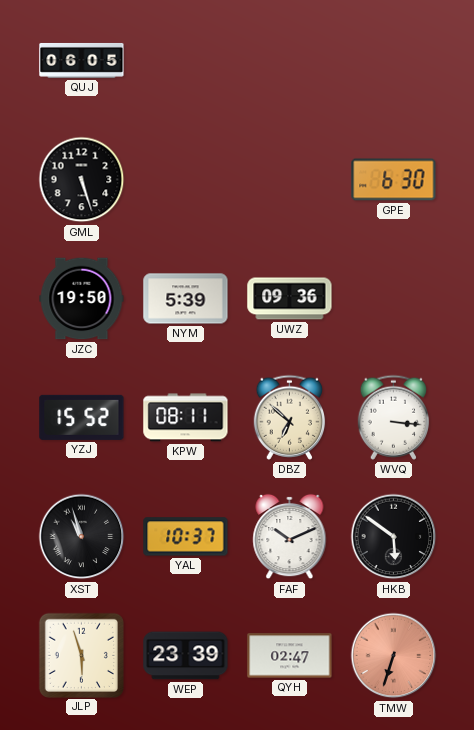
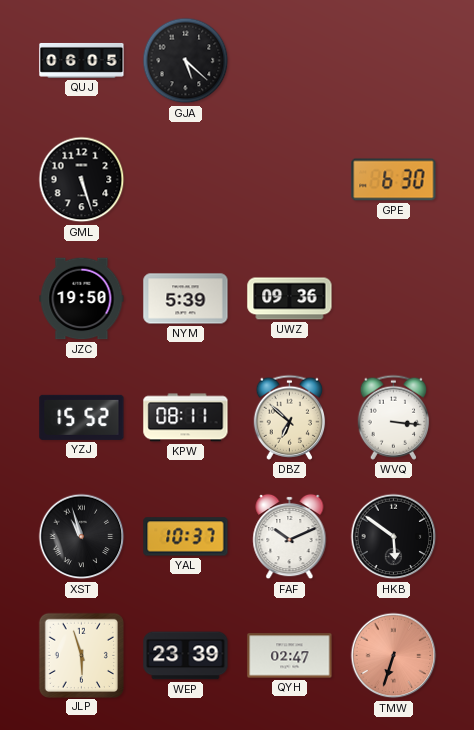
GJA: none -> 5:22
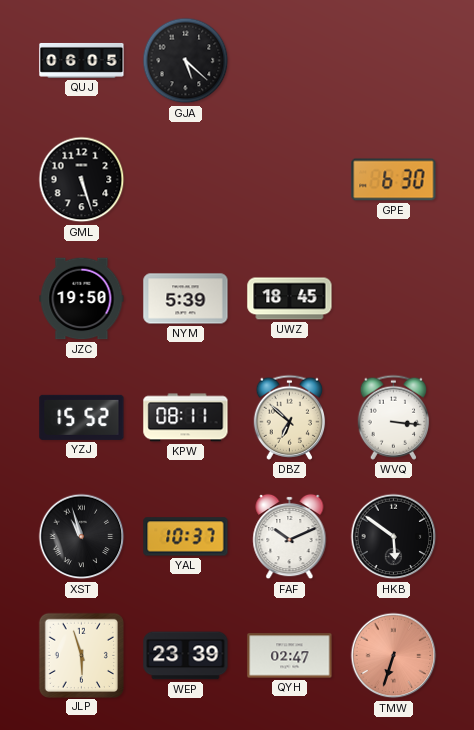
UWZ: 09:36 -> 18:45
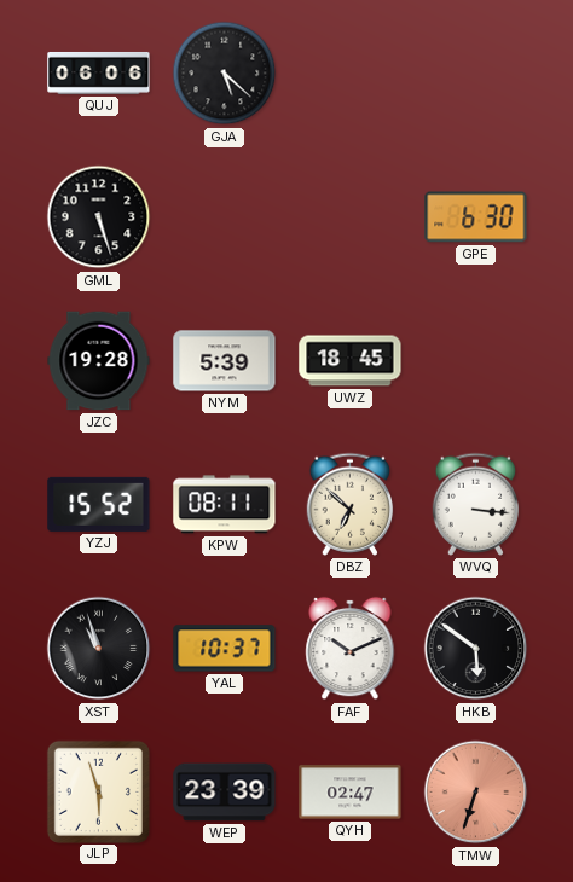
QUJ: 06:05 -> 06:06
JZC: 19:50 -> 19:28
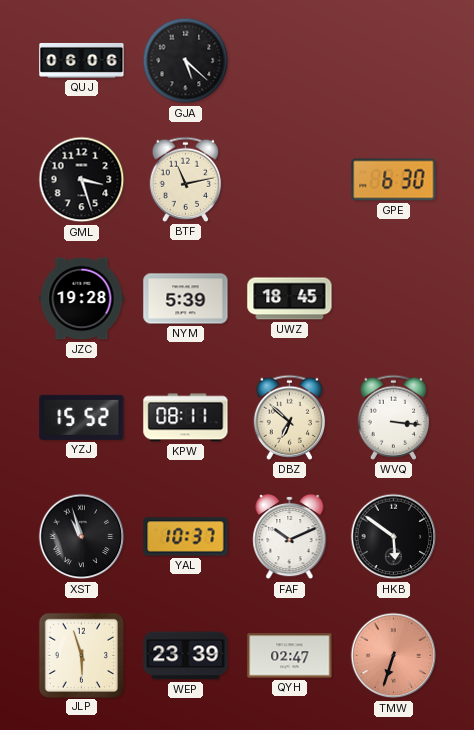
GML: 5:27 -> 3:27
BTF: none -> 11:13
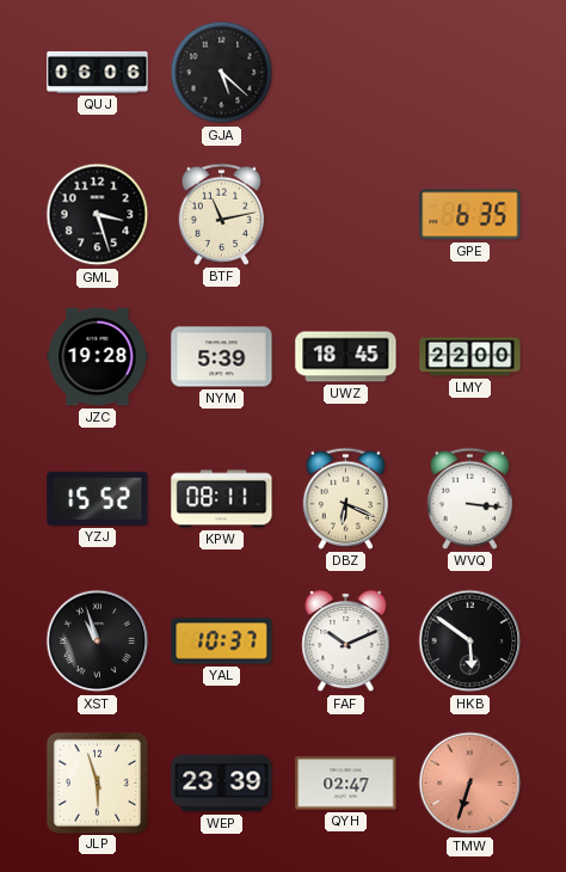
GPE: 6:30 -> 6:35
LMY: none -> 22:00
DBZ: 6:52 -> 6:19
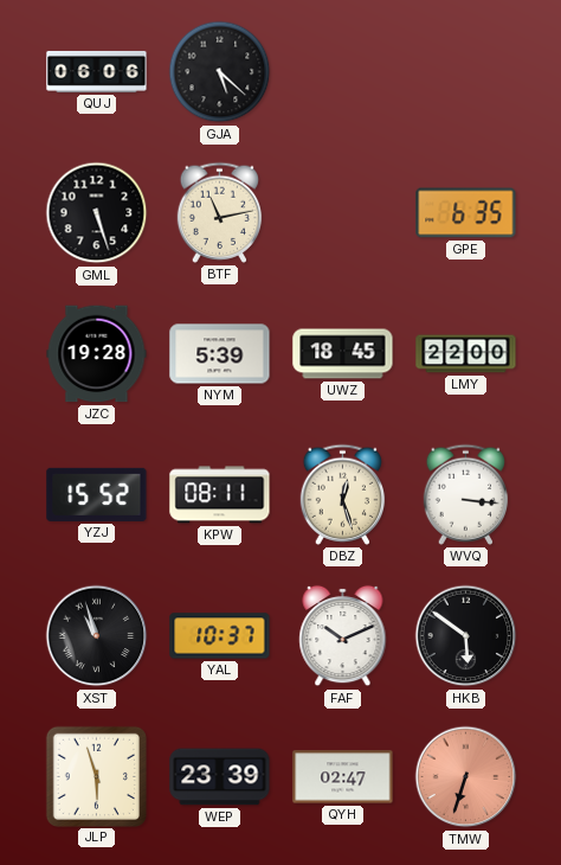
GML: 3:27 -> 5:27
DBZ: 6:19 -> 12:27
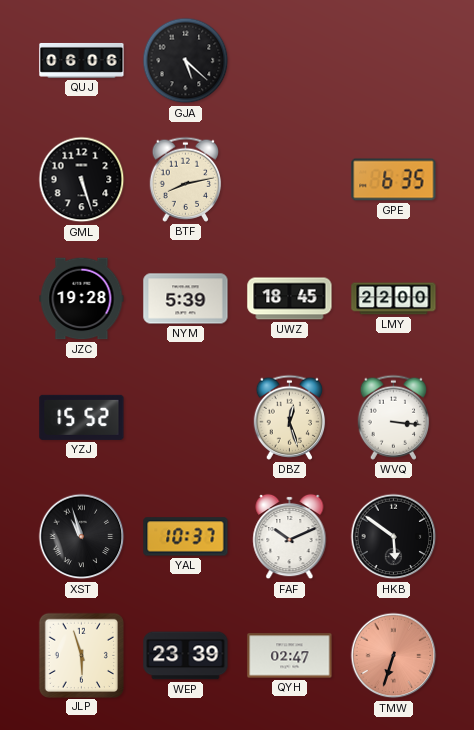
BTF: 11:13 -> 8:13
KPW: 08:11 -> none
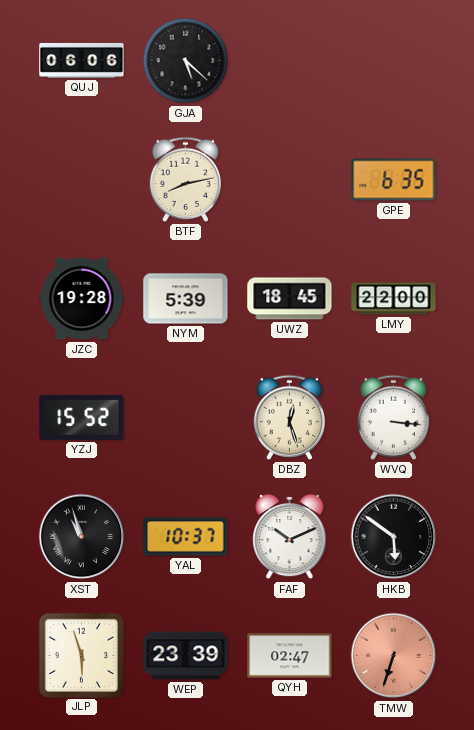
GML: 5:27 -> none
